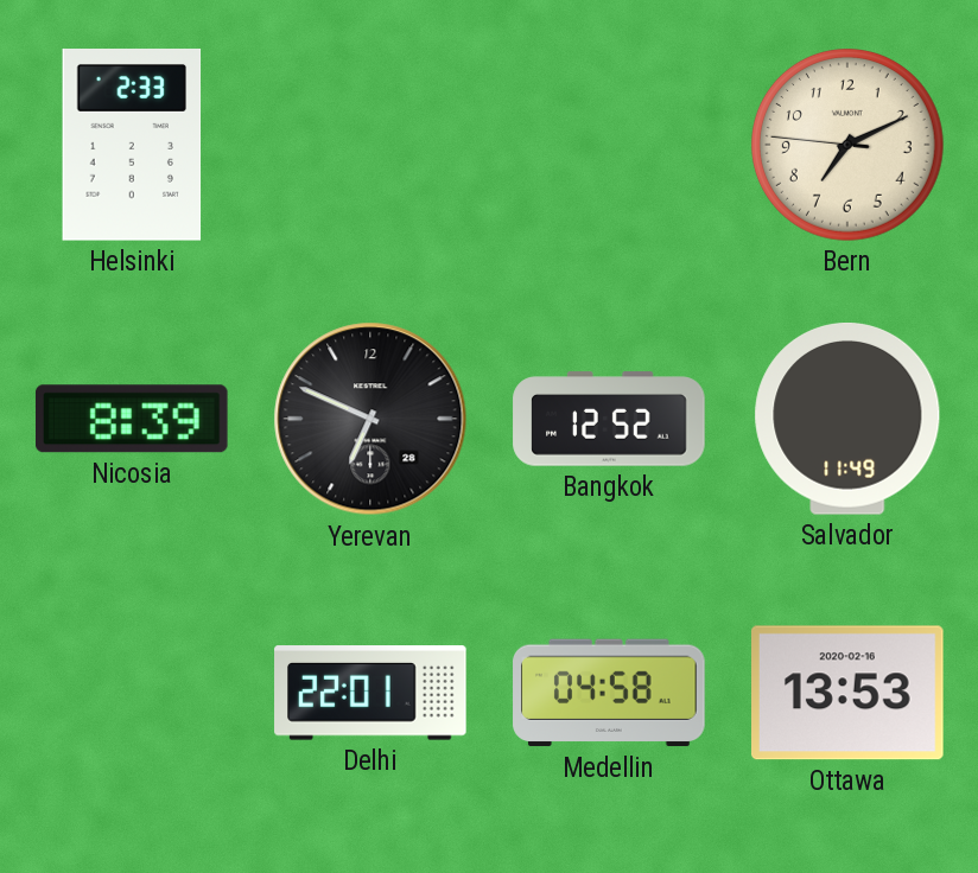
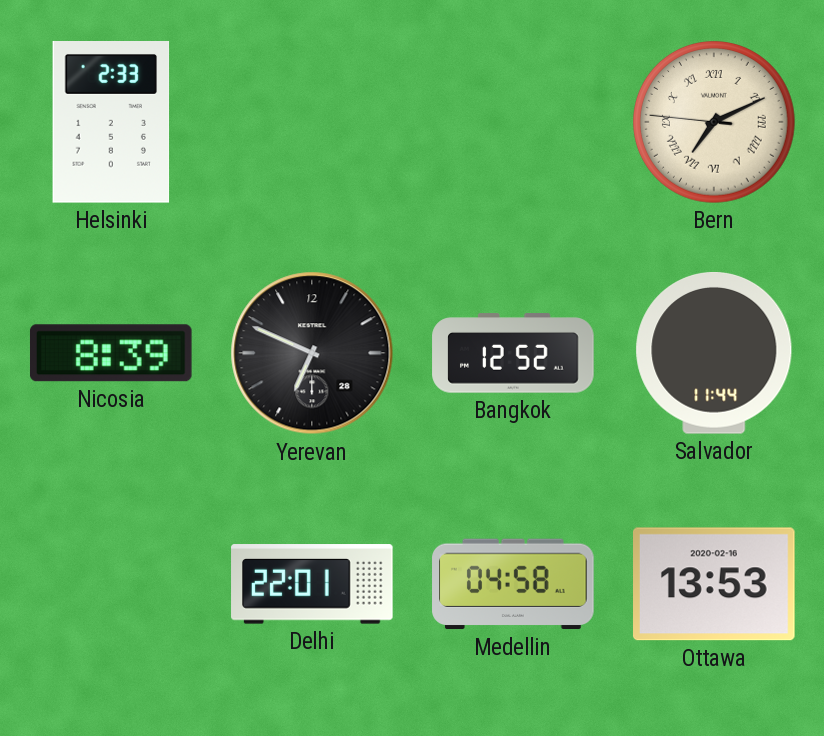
Bern numerals: Arabic -> Roman
Salvador: 11:49 -> 11:44
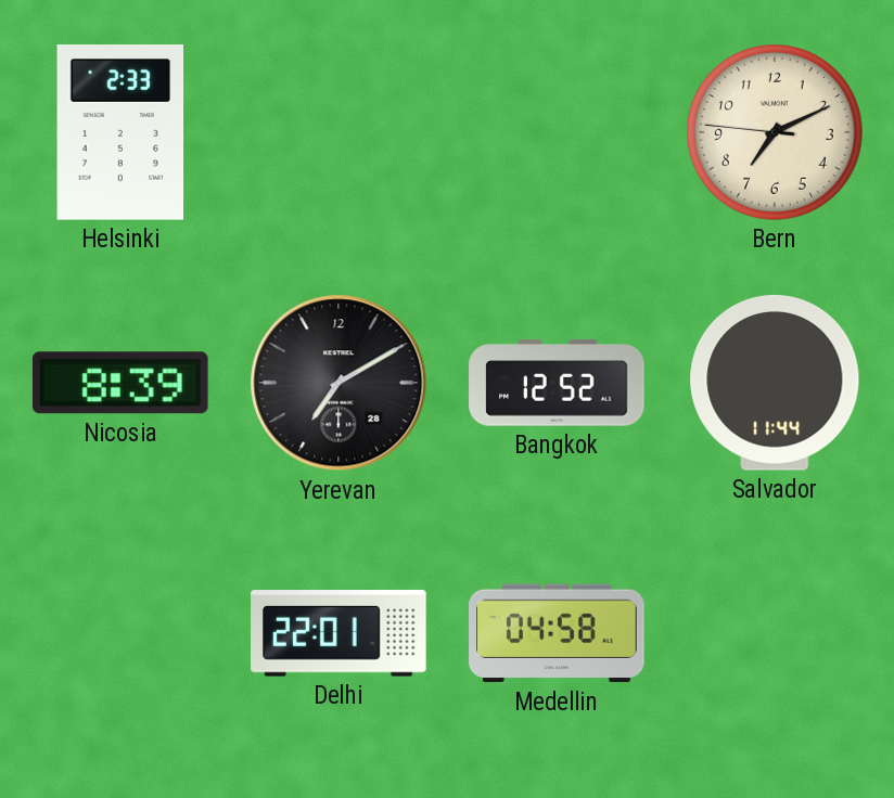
Bern numerals: Roman -> Arabic
Yerevan: 6:49 -> 7:10
Ottawa: 13:53 -> none
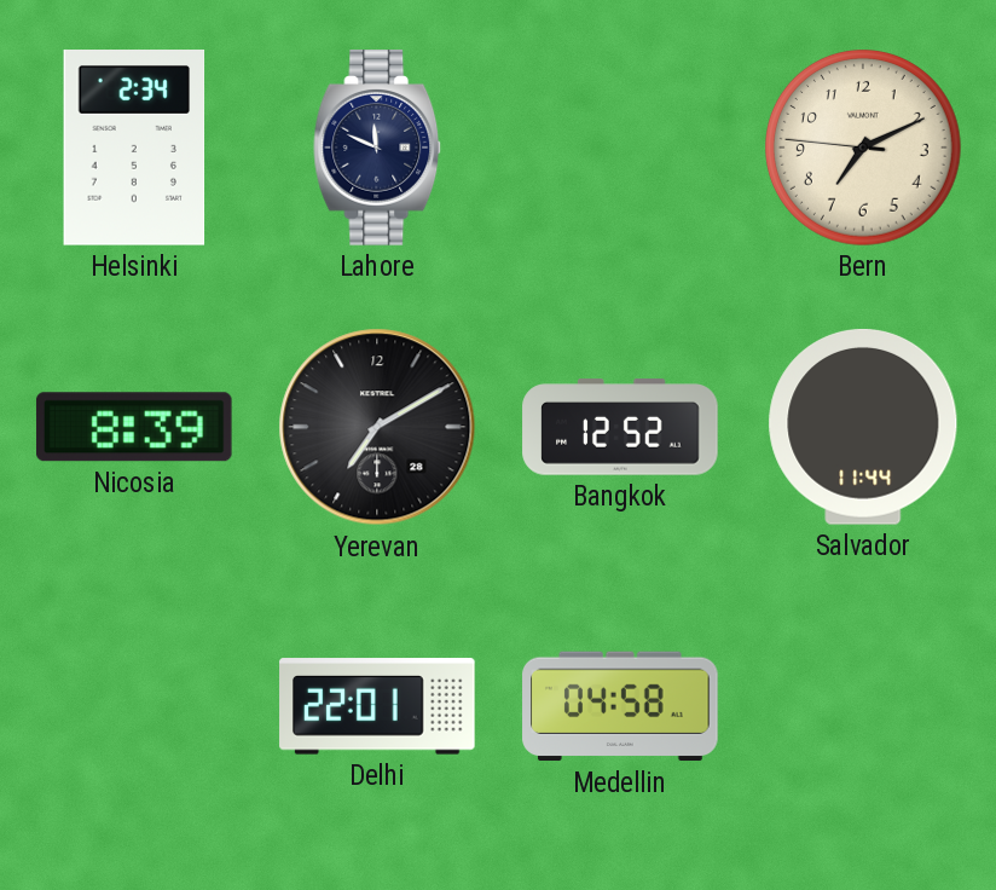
Helsinki: 2:33 -> 2:34
Lahore: none -> 11:49
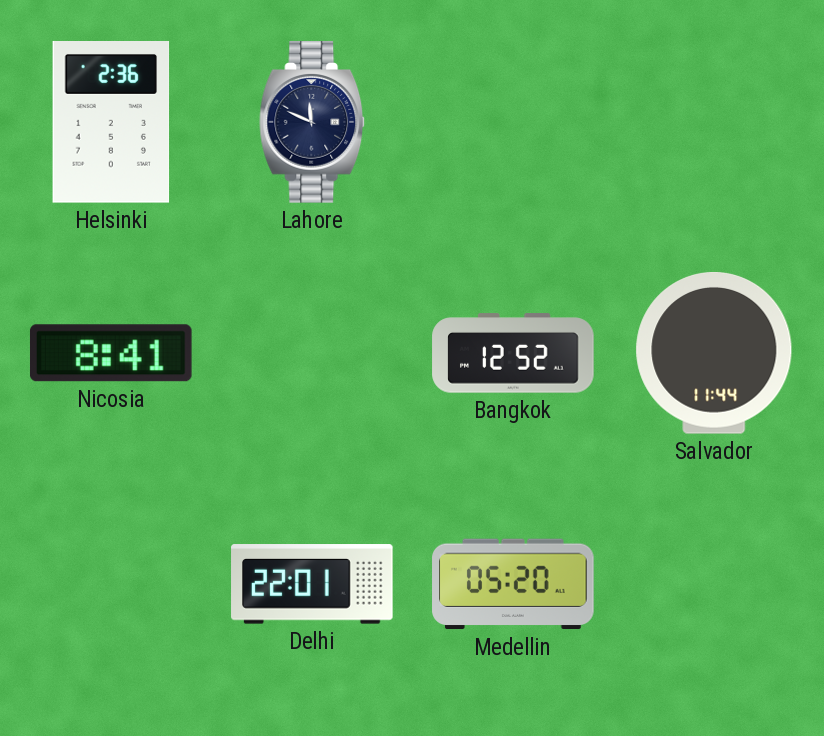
Helsinki: 2:34 -> 2:36
Bern: 7:10 -> none
Nicosia: 8:39 -> 8:41
Yerevan: 7:10 -> none
Medellin: 04:58 -> 05:20
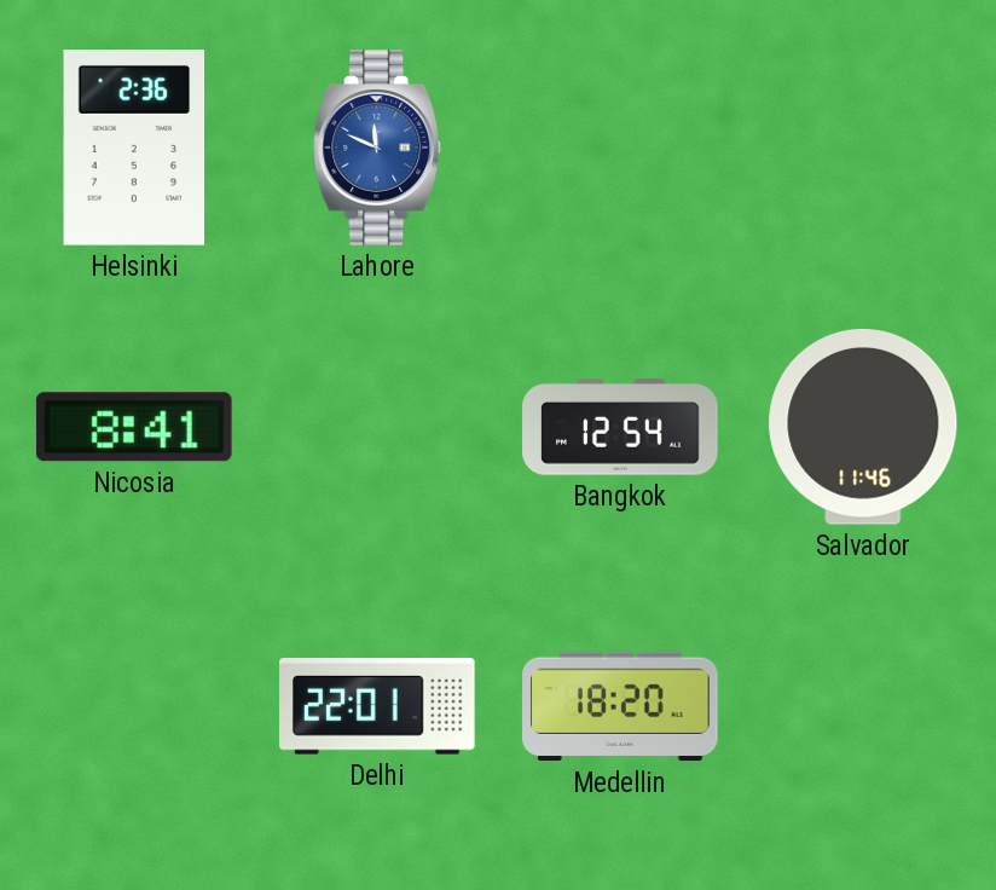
Lahore dial: navy -> blue
Bangkok: 12:52 -> 12:54
Salvador: 11:44 -> 11:46
Medellin: 05:20 -> 18:20
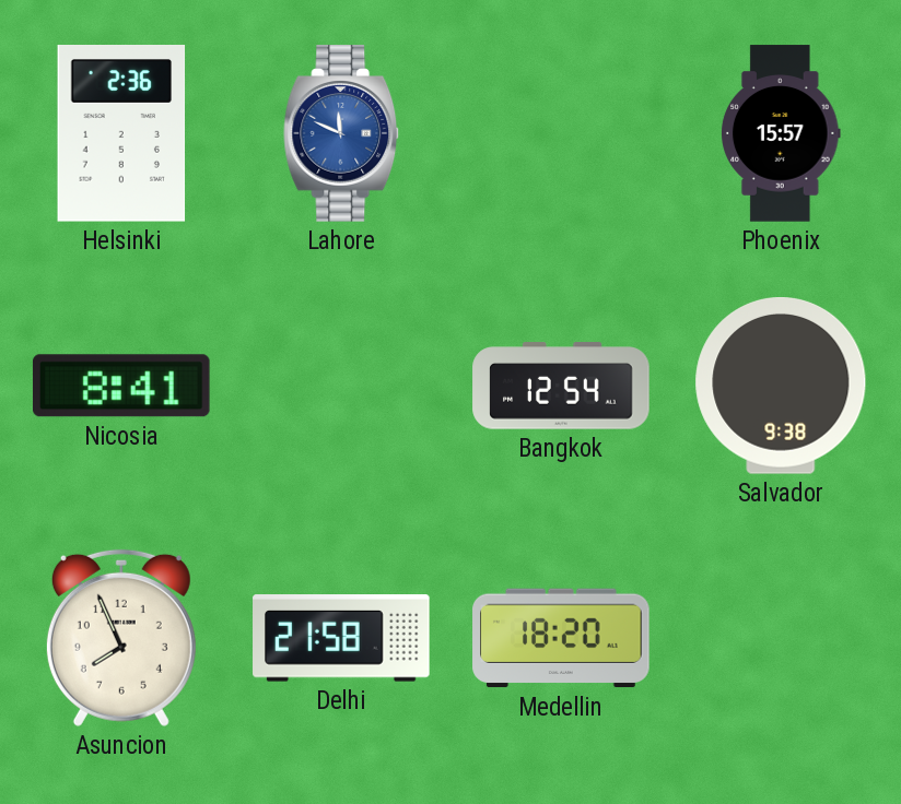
Phoenix: none -> 15:57
Salvador: 11:46 -> 9:38
Asuncion: none -> 7:56
Delhi: 22:01 -> 21:58
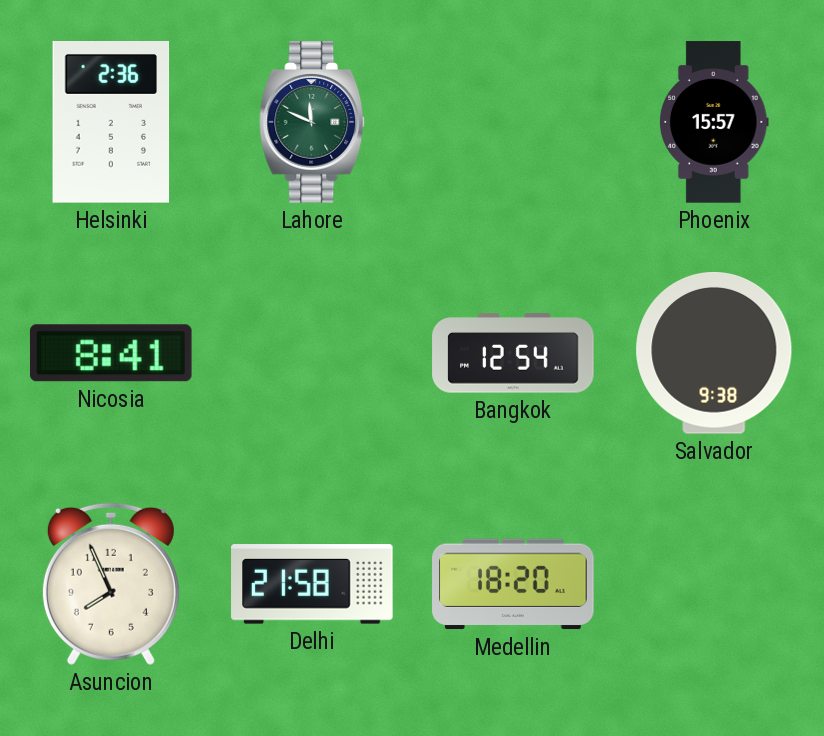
Lahore dial: blue -> green
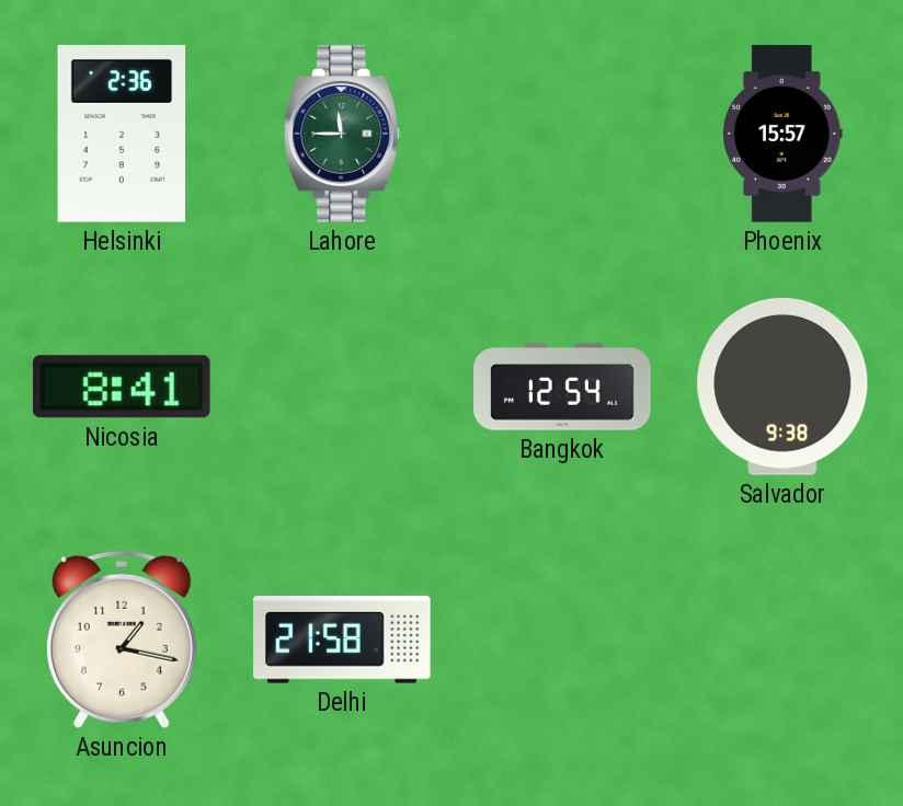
Lahore: 11:49 -> 11:45
Asuncion: 7:56 -> 1:17
Medellin: 18:20 -> none
